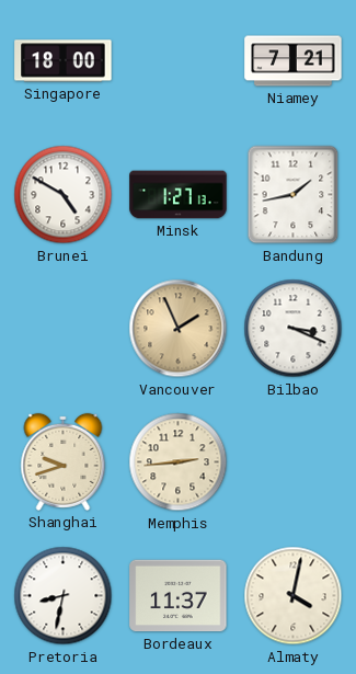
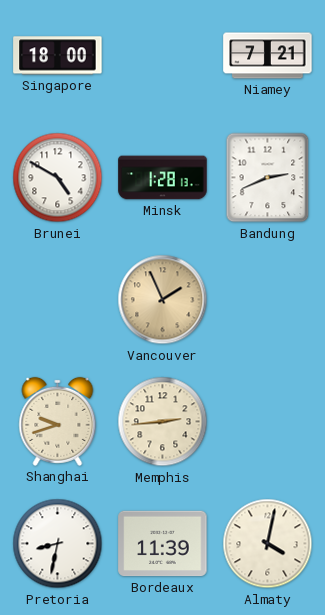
Minsk: 1:27 -> 1:28
Bandung: 1:43 -> 2:41
Bilbao: 3:19 -> none
Bordeaux: 11:37 -> 11:39
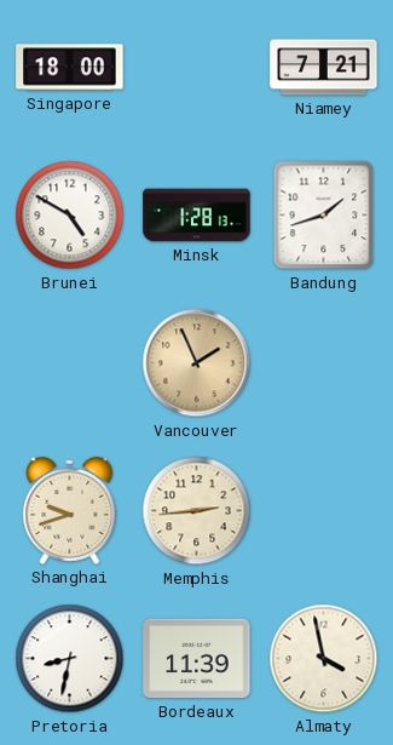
Bandung: 2:41 -> 1:42
Almaty: 4:02 -> 3:58
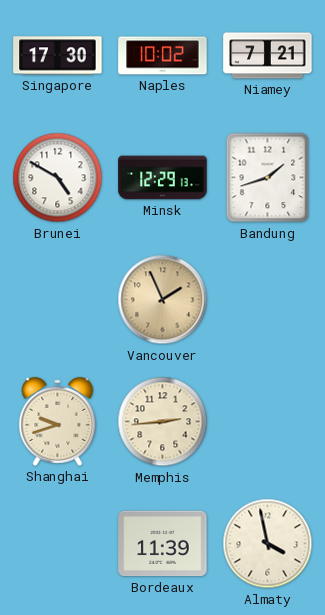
Singapore: 18:00 -> 17:30
Naples: none -> 10:02
Minsk: 1:28 -> 12:29
Pretoria: 8:32 -> none
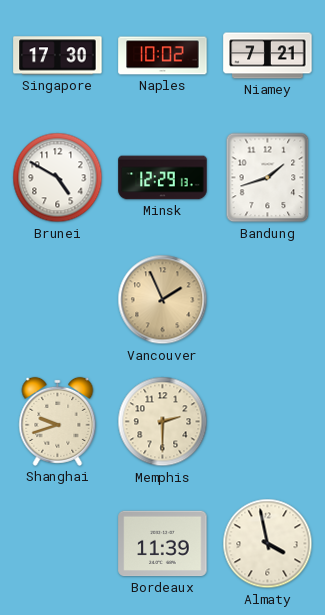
Memphis: 2:44 -> 2:30
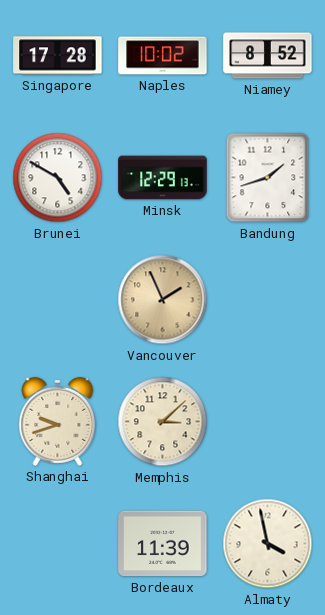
Singapore: 17:30 -> 17:28
Niamey: 7:21 -> 8:52
Memphis: 2:30 -> 3:08
